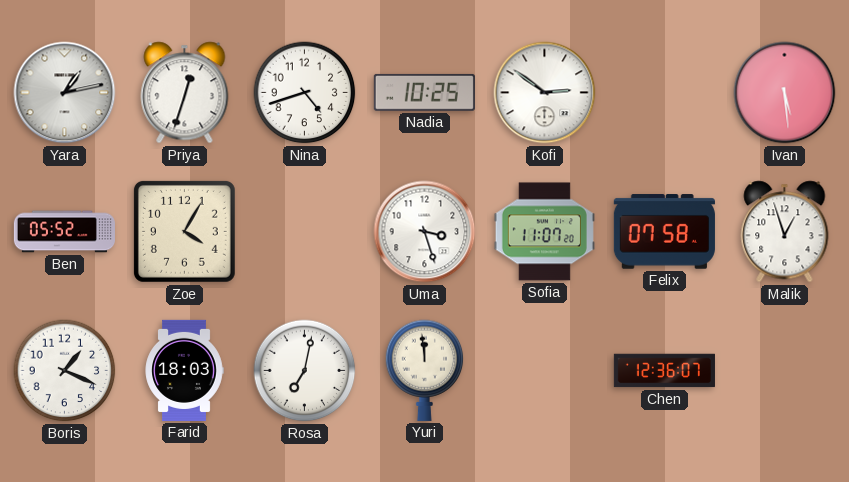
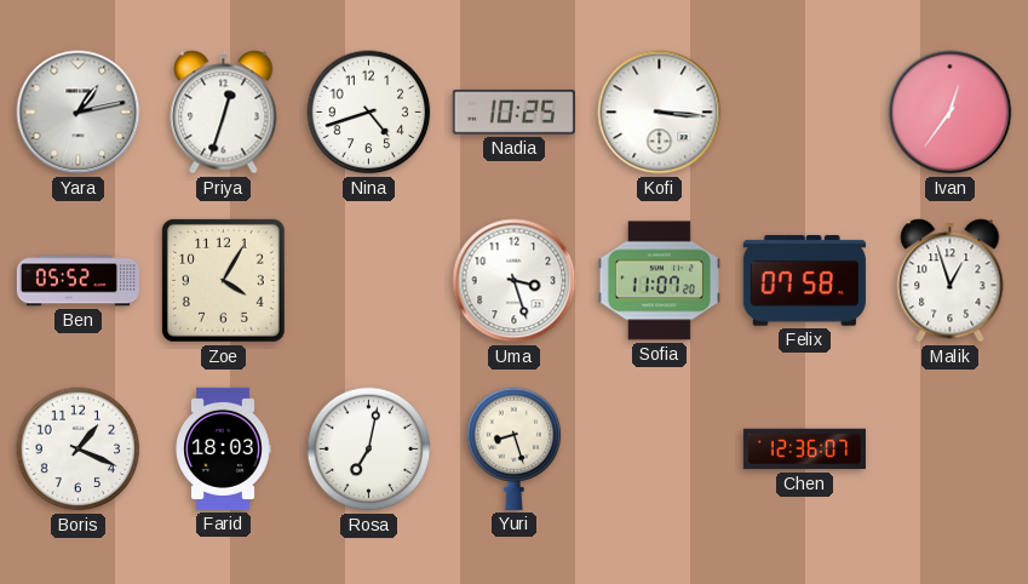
Kofi: 2:51 -> 3:16
Ivan: 5:29 -> 12:36
Yuri: 11:59 -> 8:27
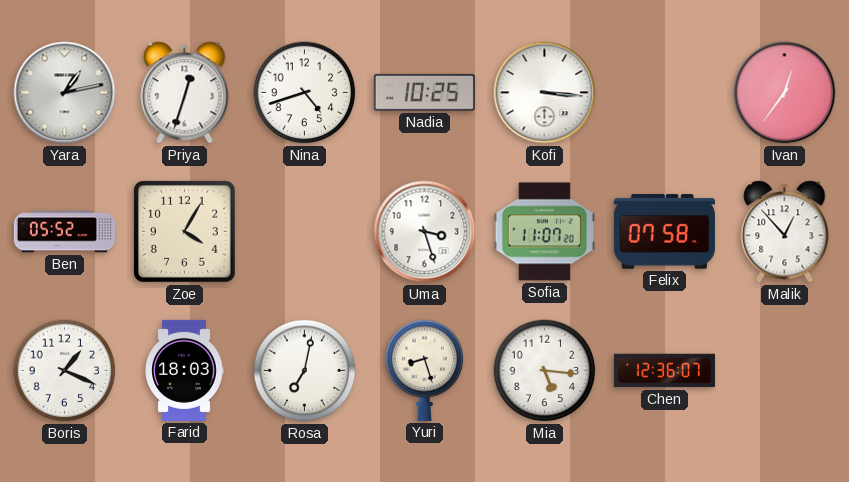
Malik: 12:57 -> 12:53
Mia: none -> 5:16
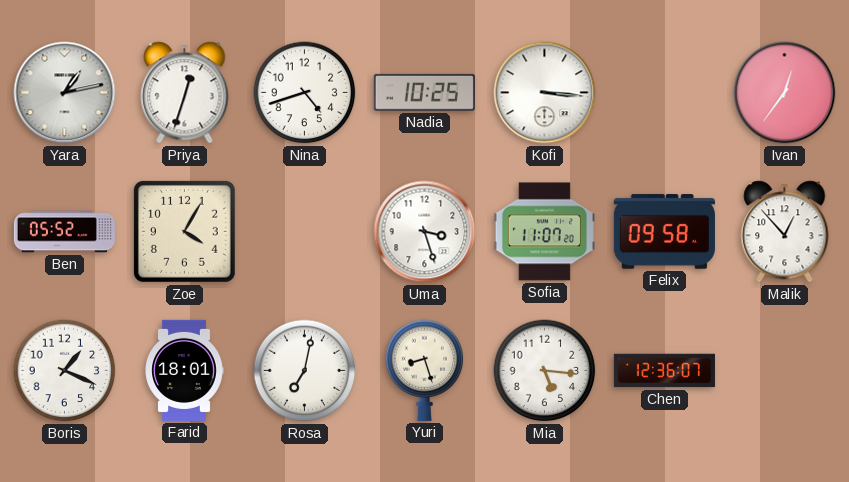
Felix: 07:58 -> 09:58
Farid: 18:03 -> 18:01
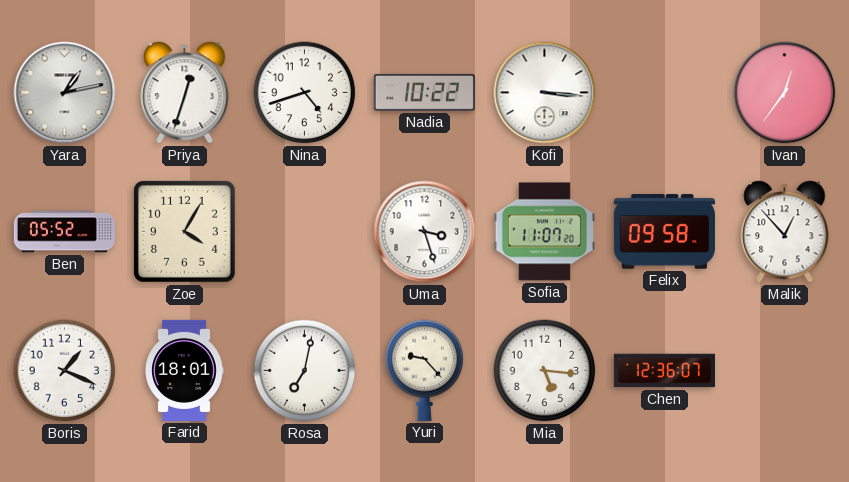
Nadia: 10:25 -> 10:22
Yuri: 8:27 -> 9:23
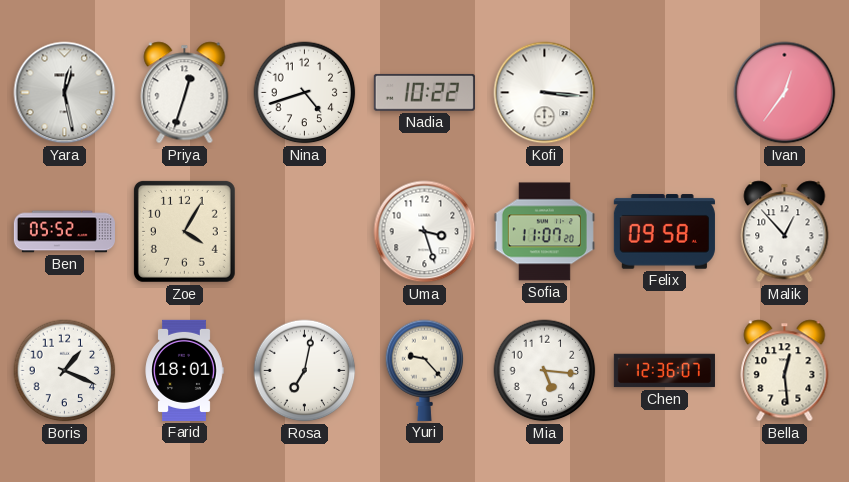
Yara: 1:13 -> 12:28
Bella: none -> 12:29
